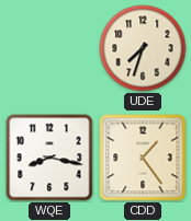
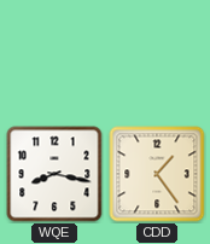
UDE: 7:33 -> none
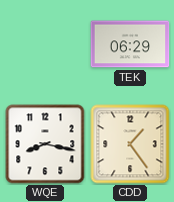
TEK: none -> 06:29
